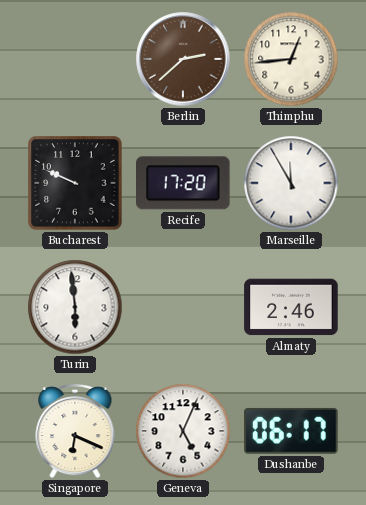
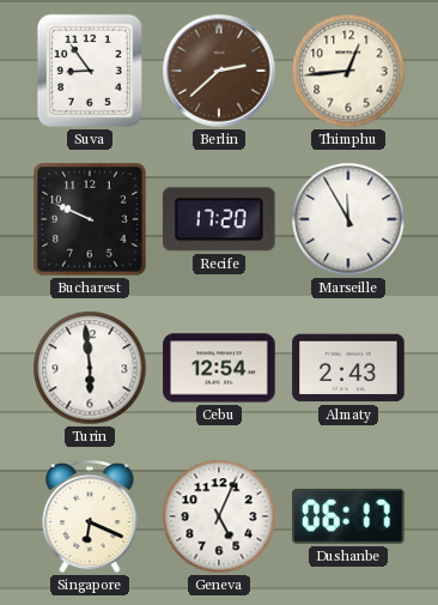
Suva: none -> 8:54
Cebu: none -> 12:54
Almaty: 2:46 -> 2:43
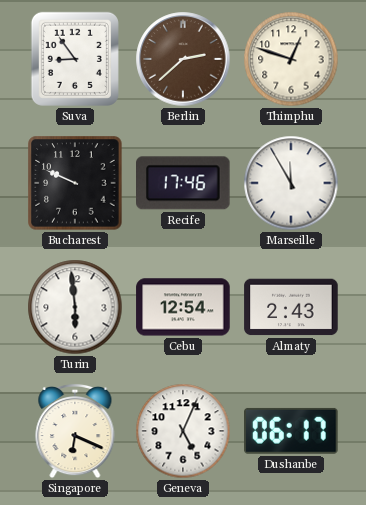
Thimphu: 12:44 -> 12:48
Recife: 17:20 -> 17:46
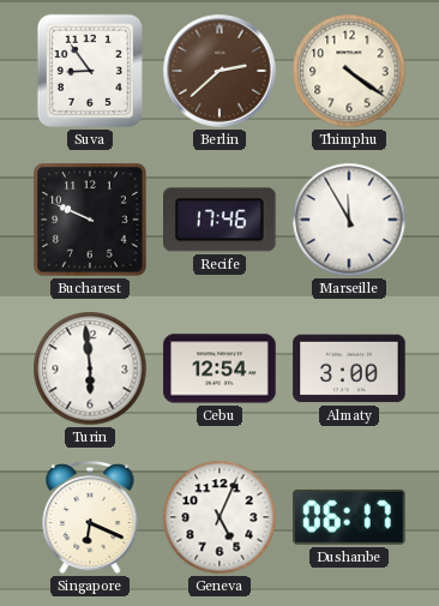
Thimphu: 12:48 -> 4:21
Almaty: 2:43 -> 3:00
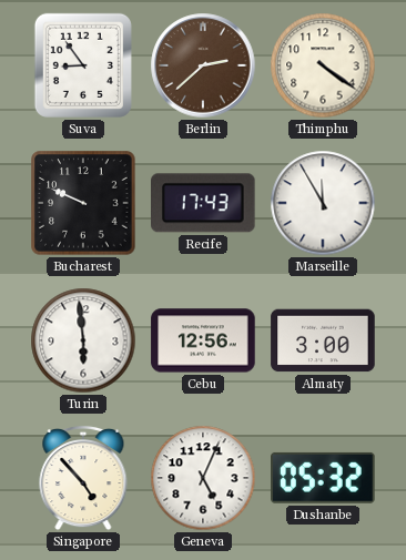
Recife: 17:46 -> 17:43
Cebu: 12:54 -> 12:56
Singapore: 6:19 -> 4:53
Dushanbe: 06:17 -> 05:32
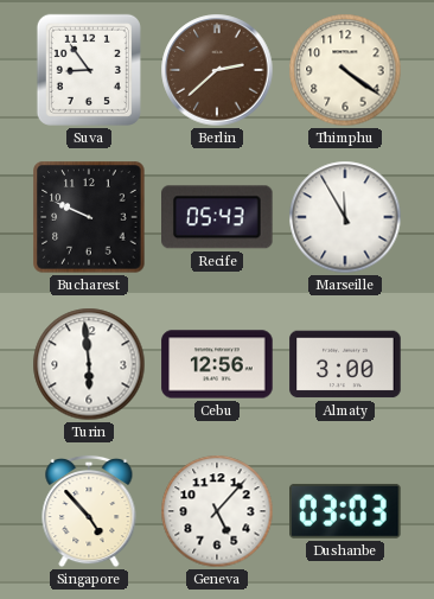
Recife: 17:43 -> 05:43
Geneva: 5:04 -> 5:07
Dushanbe: 05:32 -> 03:03
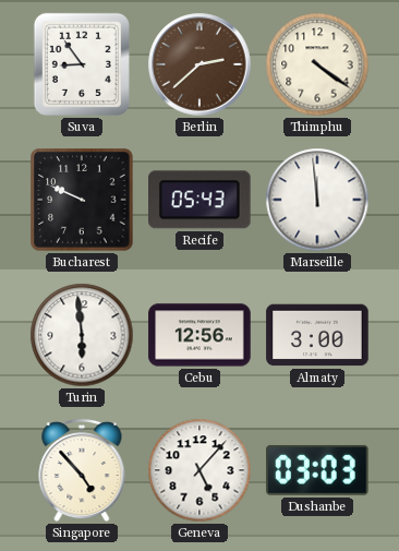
Marseille: 11:55 -> 11:59
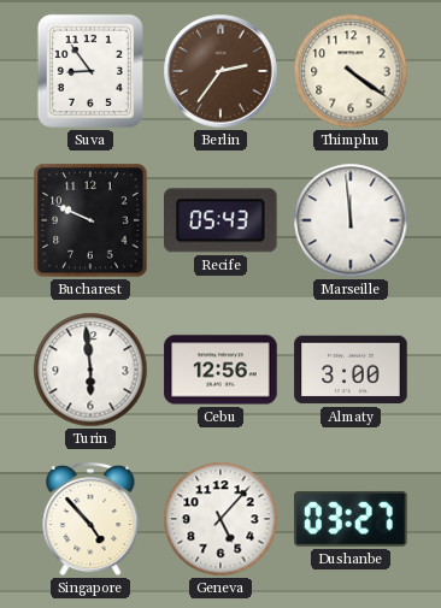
Berlin: 2:38 -> 2:36
Dushanbe: 03:03 -> 03:27
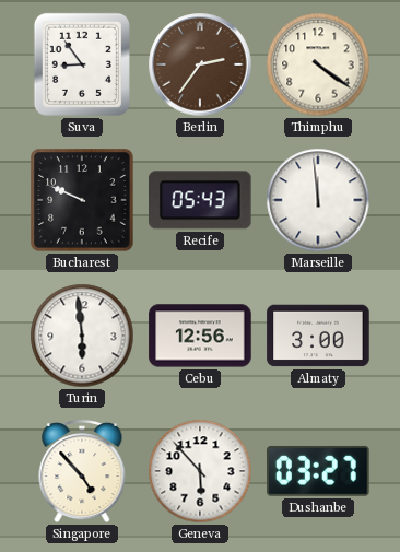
Geneva: 5:07 -> 5:53
